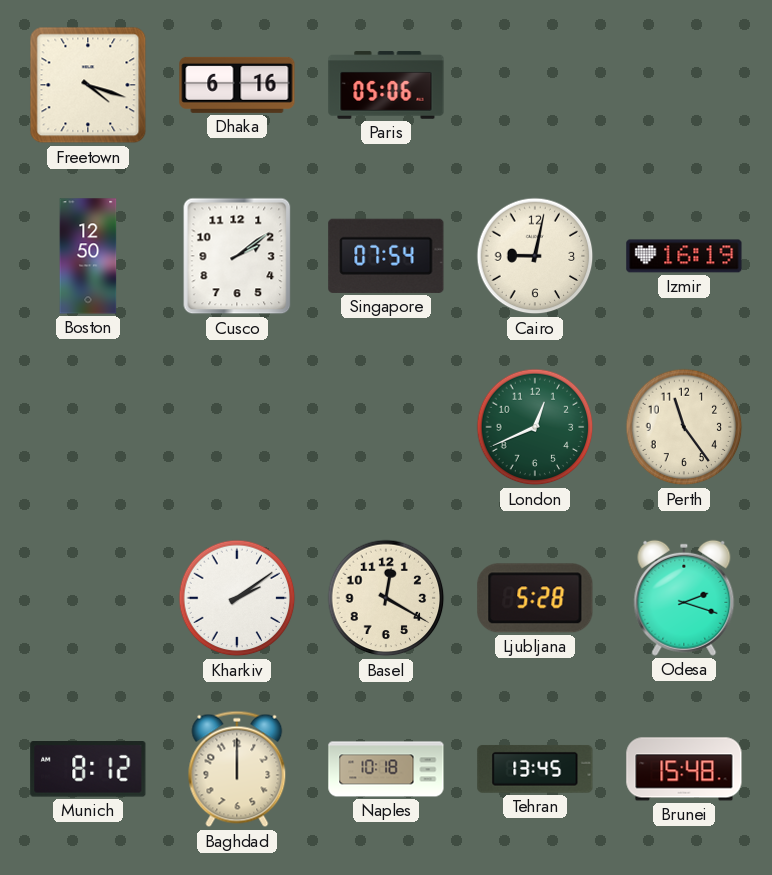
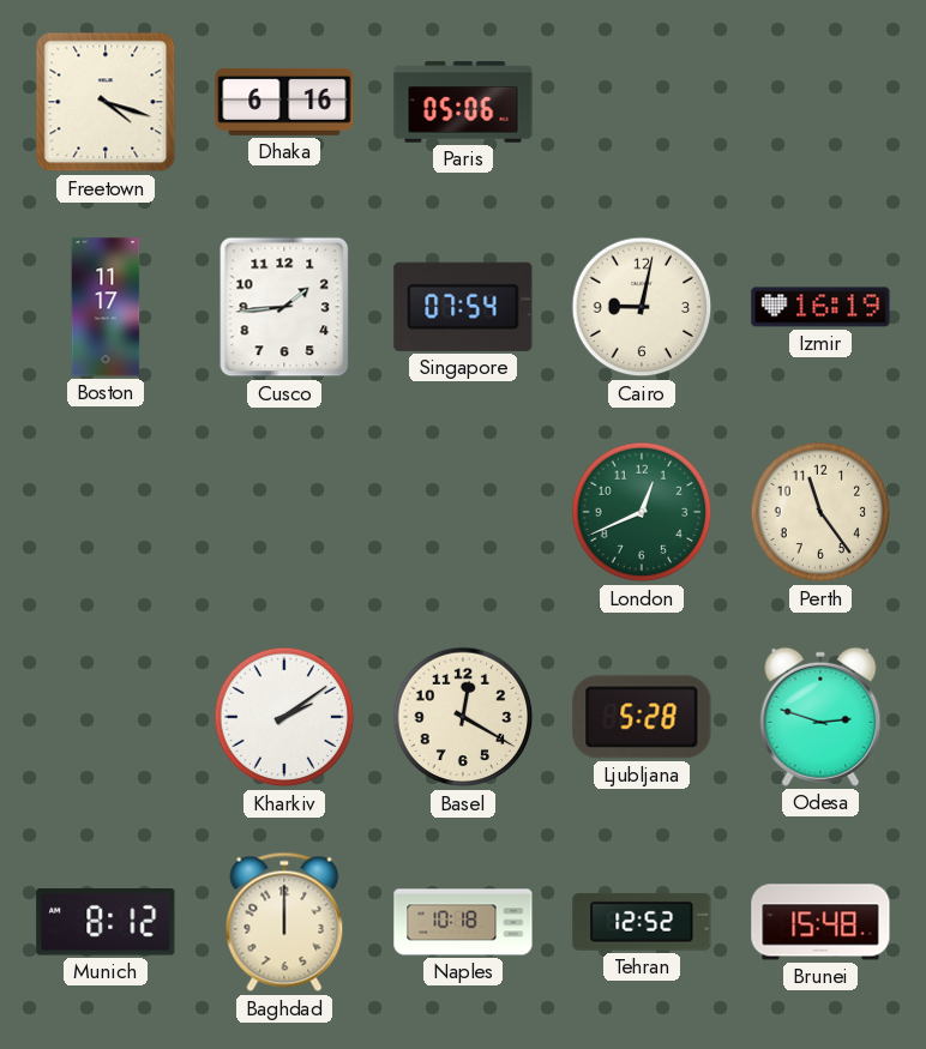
Boston: 12:50 -> 11:17
Cusco: 2:09 -> 1:44
Odesa: 2:18 -> 2:48
Tehran: 13:45 -> 12:52
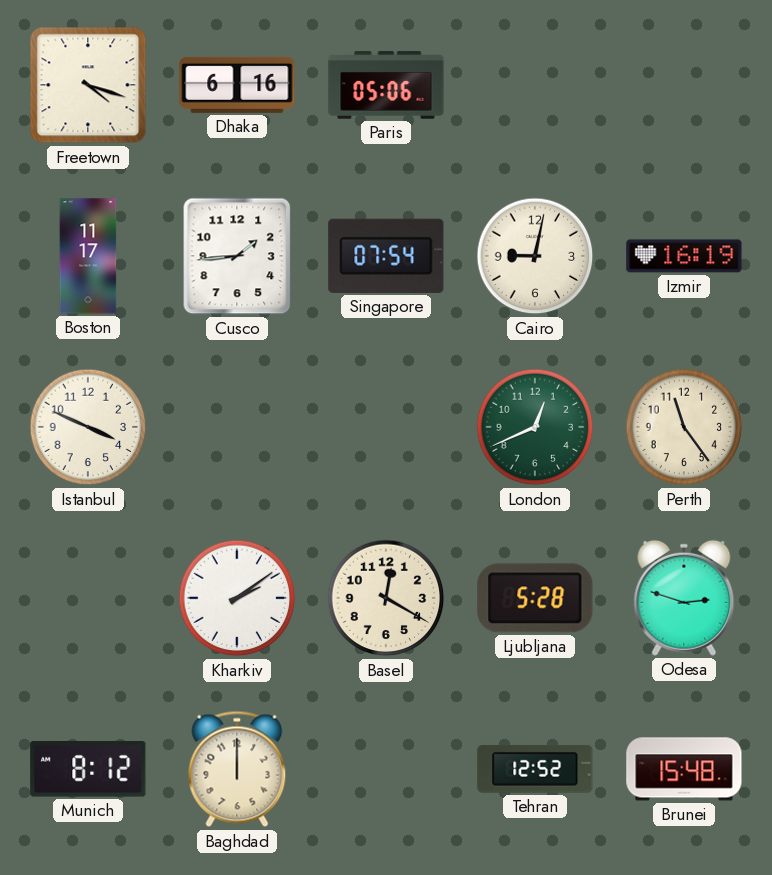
Istanbul: none -> 3:49
Naples: 10:18 -> none
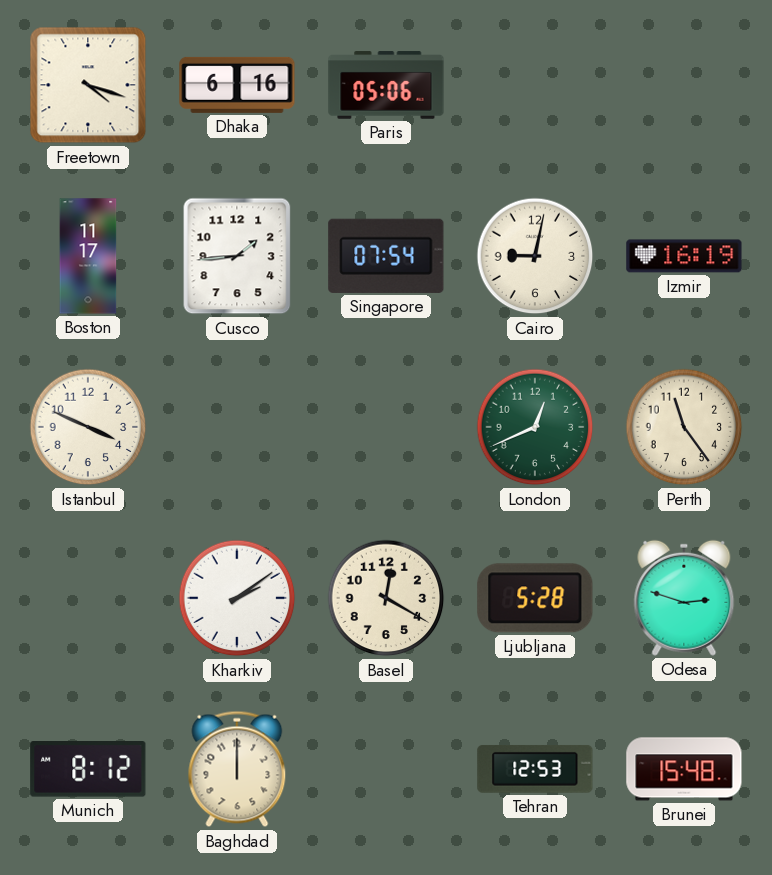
Tehran: 12:52 -> 12:53
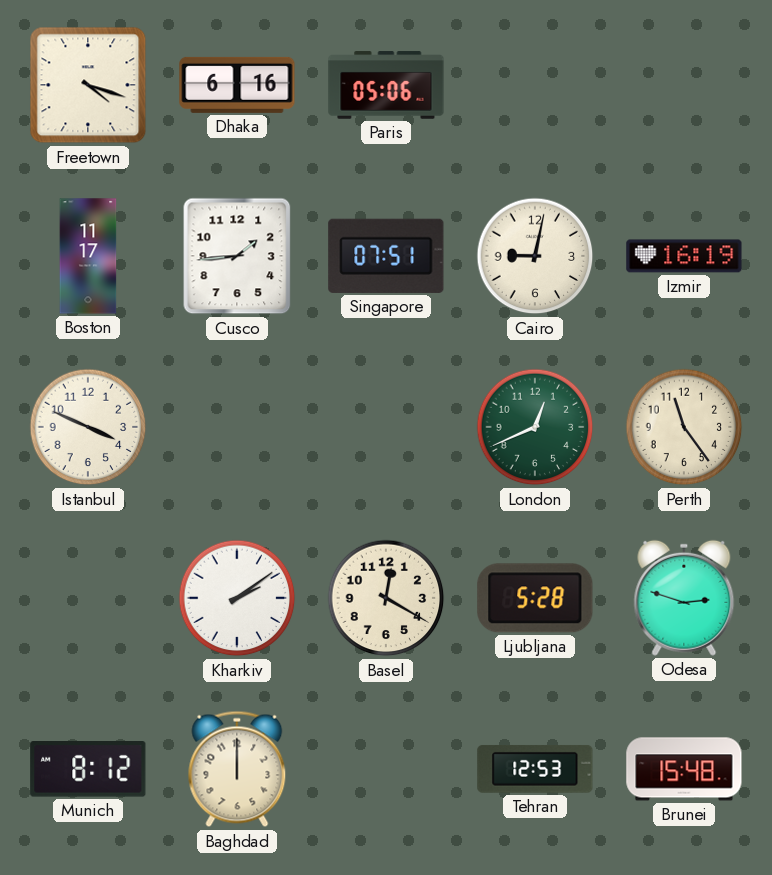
Singapore: 07:54 -> 07:51
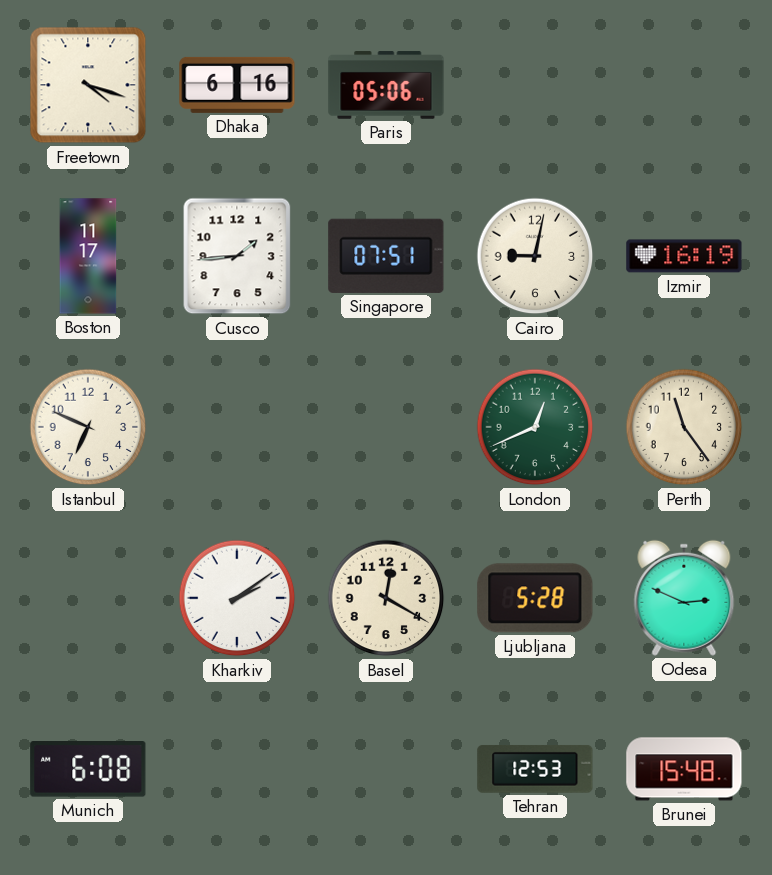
Istanbul: 3:49 -> 6:49
Odesa: 2:48 -> 2:49
Munich: 8:12 -> 6:08
Baghdad: 12:00 -> none
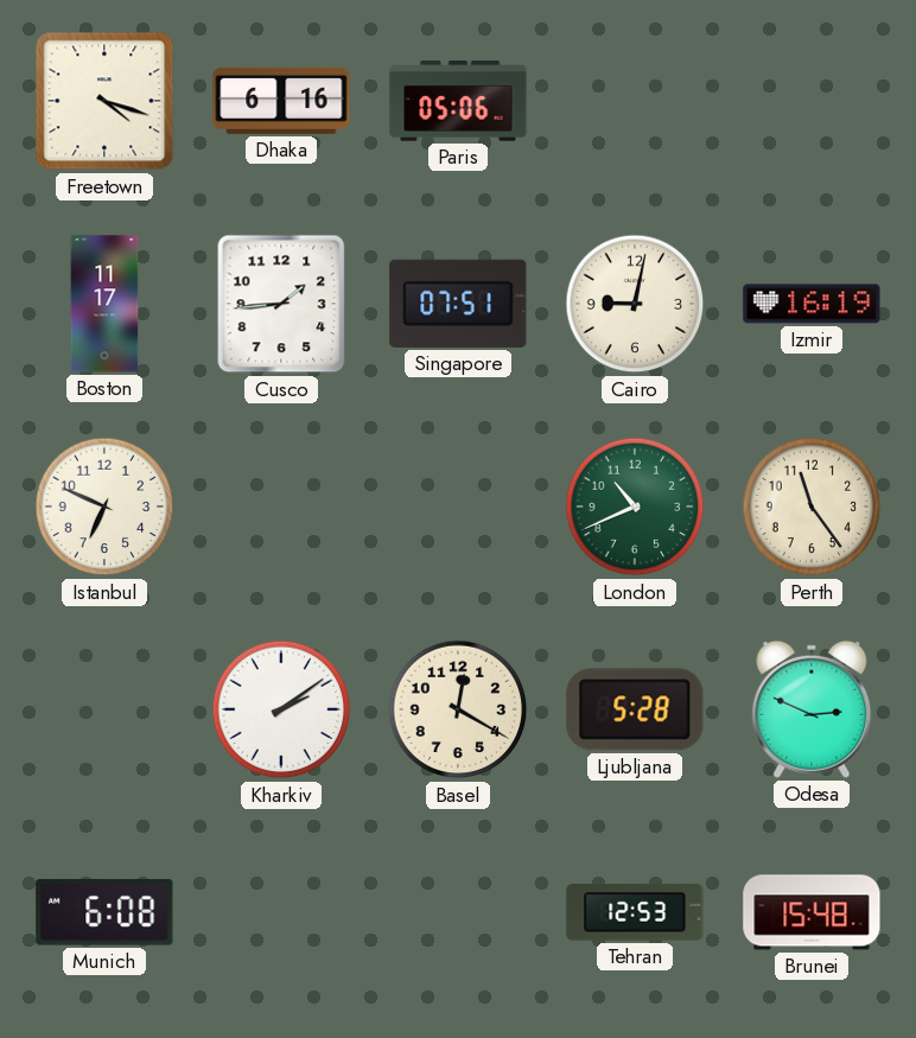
London: 12:41 -> 10:41
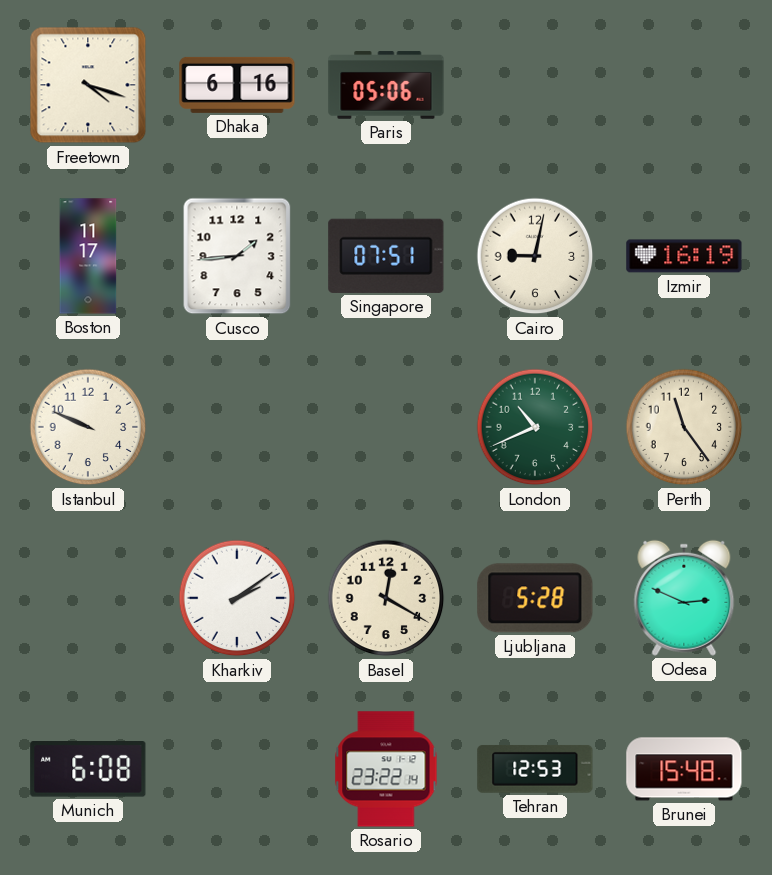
Istanbul: 6:49 -> 9:49
Rosario: none -> 23:22
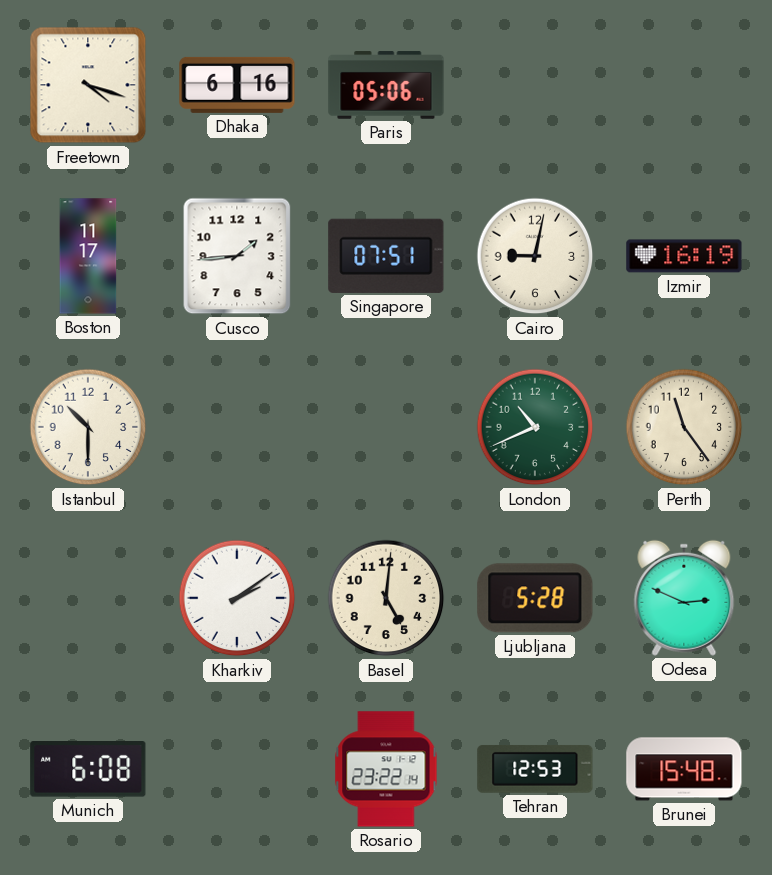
Istanbul: 9:49 -> 10:30
Basel: 12:20 -> 5:01
